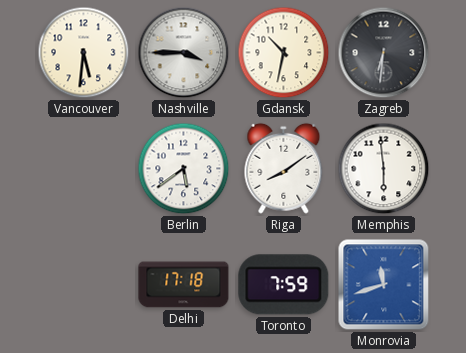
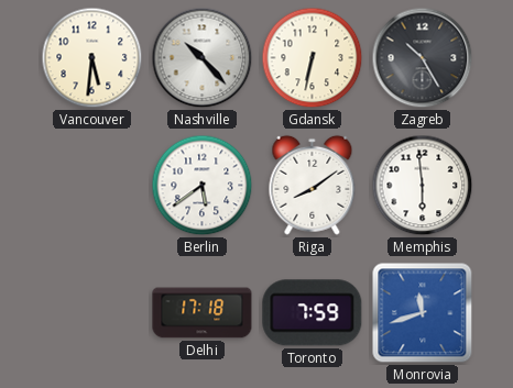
Nashville: 3:45 -> 10:23
Gdansk: 10:32 -> 6:32
Zagreb: 6:31 -> 10:25
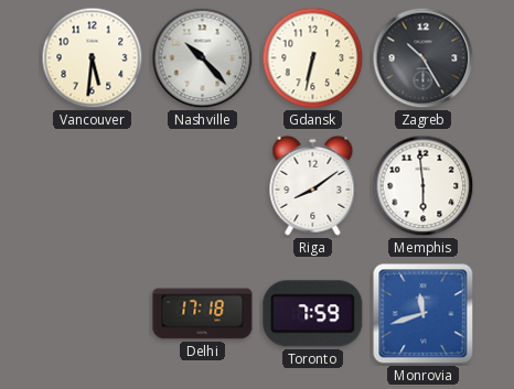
Berlin: 5:39 -> none
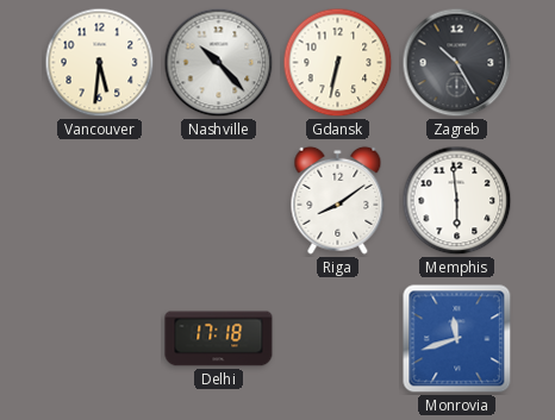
Toronto: 7:59 -> none
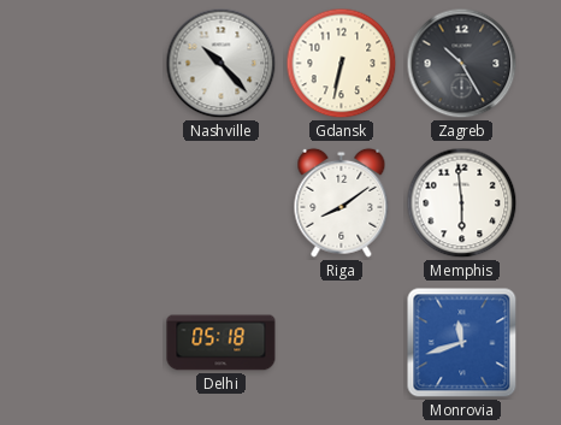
Vancouver: 5:31 -> none
Delhi: 17:18 -> 05:18
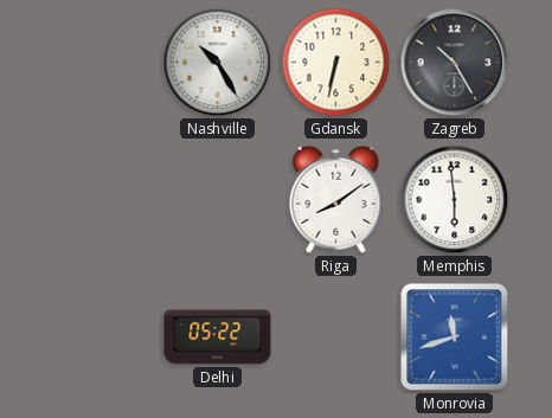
Nashville: 10:23 -> 10:25
Delhi: 05:18 -> 05:22
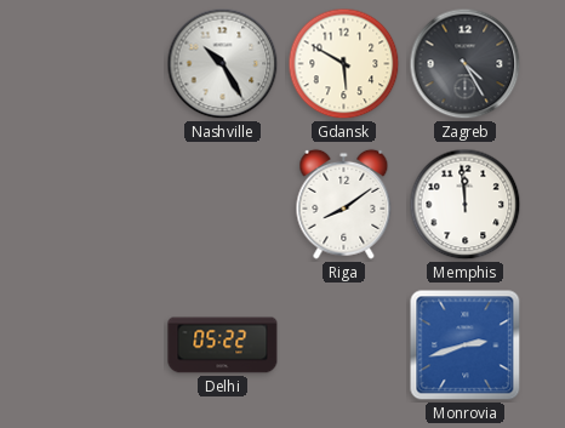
Gdansk: 6:32 -> 5:50
Zagreb: 10:25 -> 4:25
Memphis: 5:59 -> 11:59
Monrovia: 11:42 -> 2:42
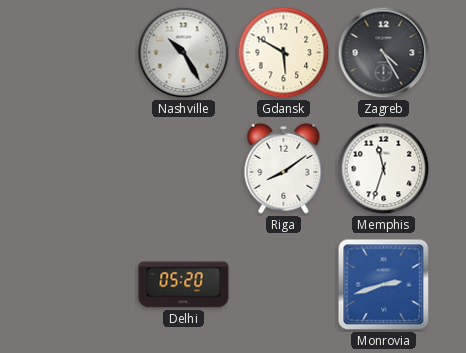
Memphis: 11:59 -> 11:33
Delhi: 05:22 -> 05:20
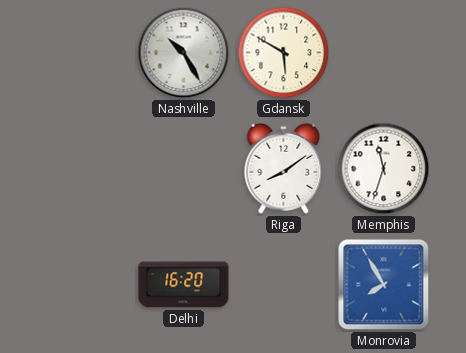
Zagreb: 4:25 -> none
Delhi: 05:20 -> 16:20
Monrovia: 2:42 -> 7:55
